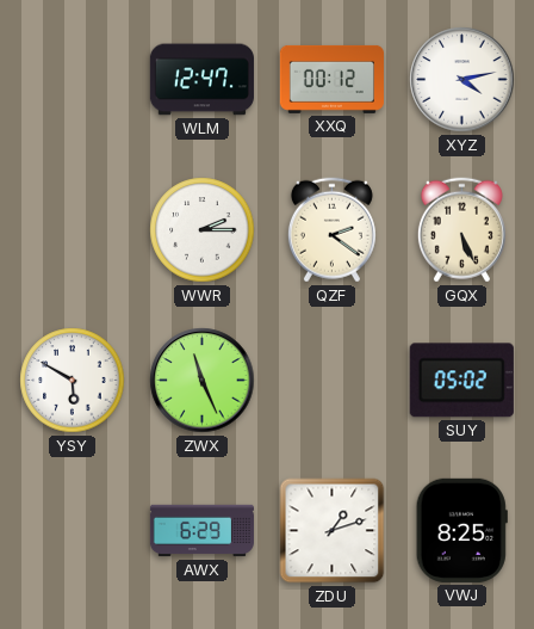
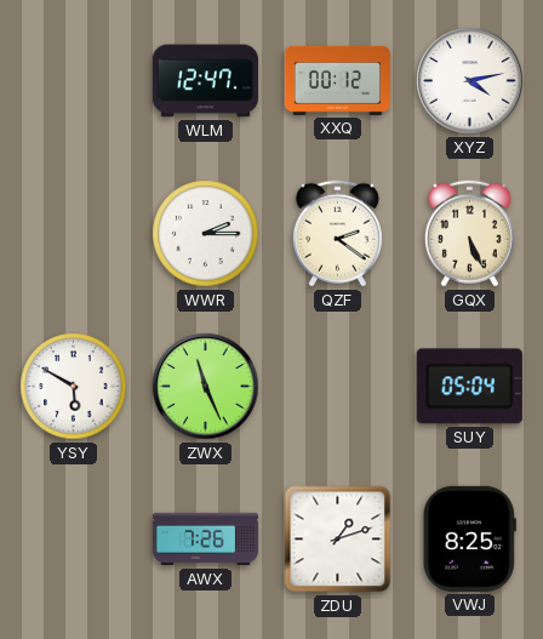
SUY: 05:02 -> 05:04
AWX: 6:29 -> 7:26
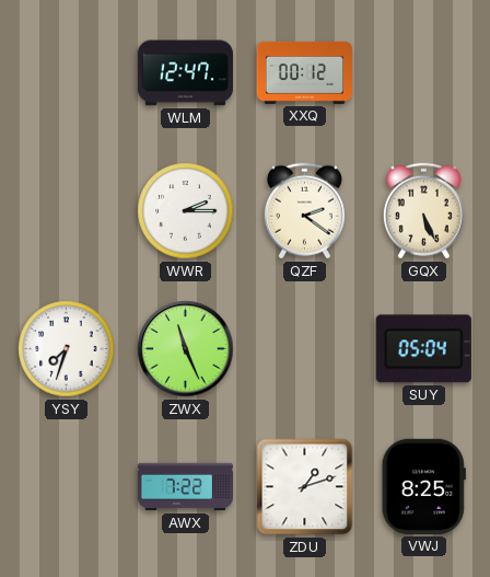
XYZ: 4:13 -> none
YSY: 5:50 -> 7:33
AWX: 7:26 -> 7:22
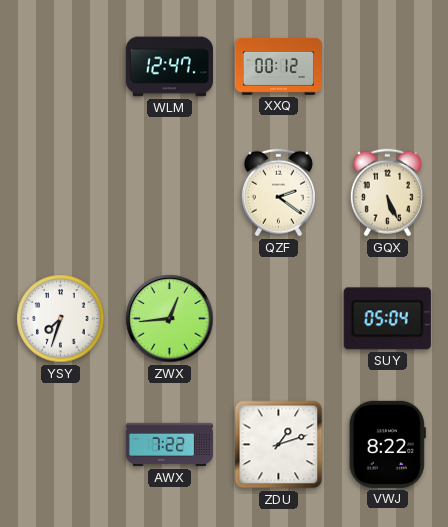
WWR: 2:15 -> none
ZWX: 11:26 -> 12:44
VWJ: 8:25 -> 8:22
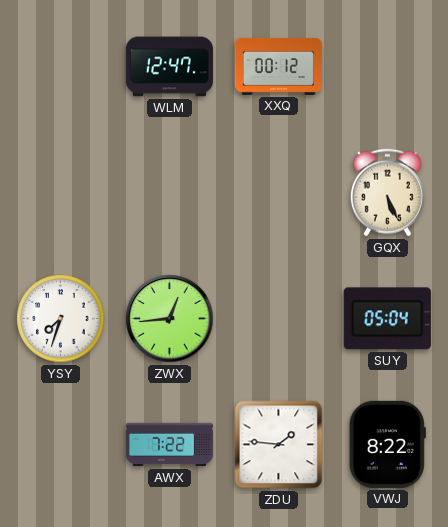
QZF: 2:21 -> none
ZDU: 1:12 -> 1:46
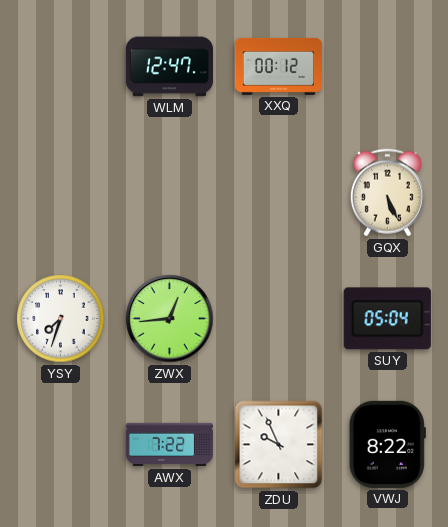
ZDU: 1:46 -> 9:56
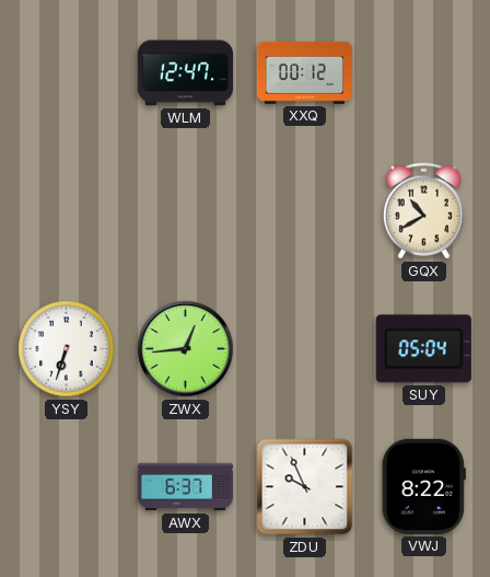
GQX: 5:26 -> 10:40
YSY: 7:33 -> 6:33
AWX: 7:22 -> 6:37
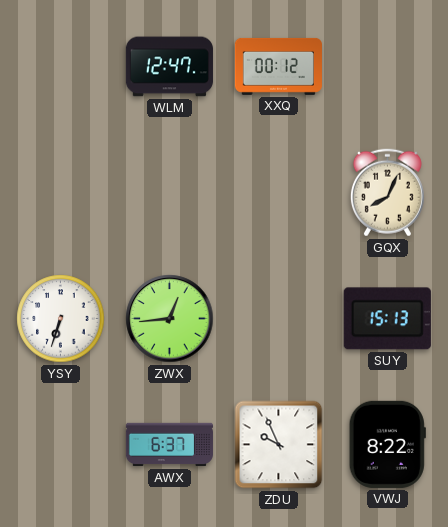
GQX: 10:40 -> 8:04
SUY: 05:04 -> 15:13
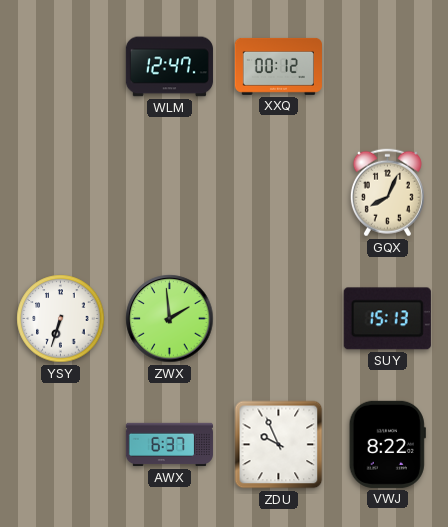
ZWX: 12:44 -> 1:59
